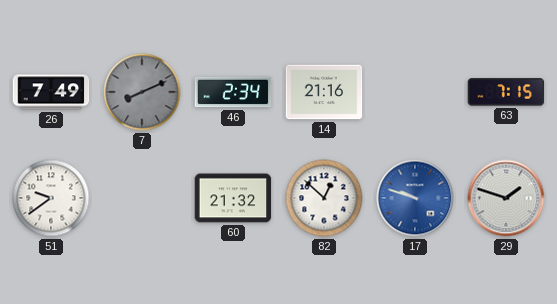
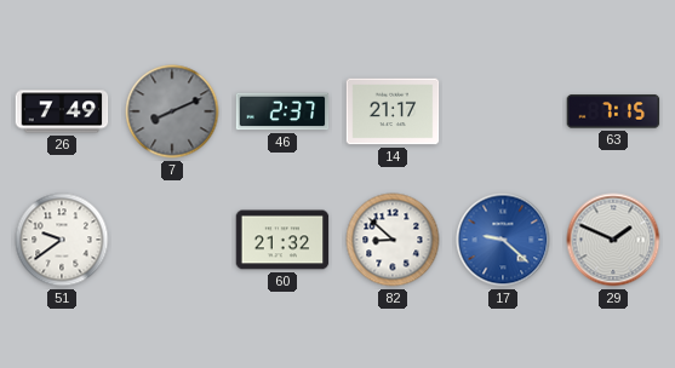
46: 2:34 -> 2:37
14: 21:16 -> 21:17
82: 12:52 -> 8:52
17: 9:48 -> 9:22
29: 1:48 -> 1:49
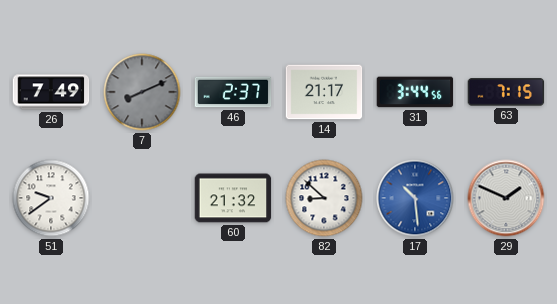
31: none -> 3:44
17: 9:22 -> 10:29
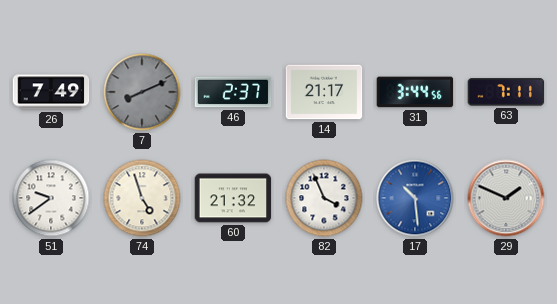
63: 7:15 -> 7:11
74: none -> 4:57
82: 8:52 -> 3:56
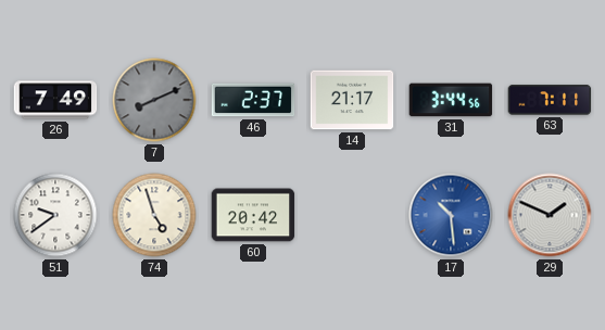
60: 21:32 -> 20:42
82: 3:56 -> none
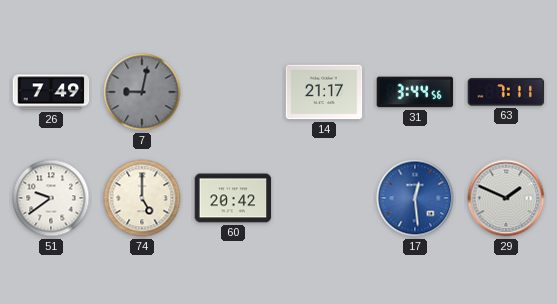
7: 8:11 -> 9:02
46: 2:37 -> none
74: 4:57 -> 5:00
17: 10:29 -> 12:29
